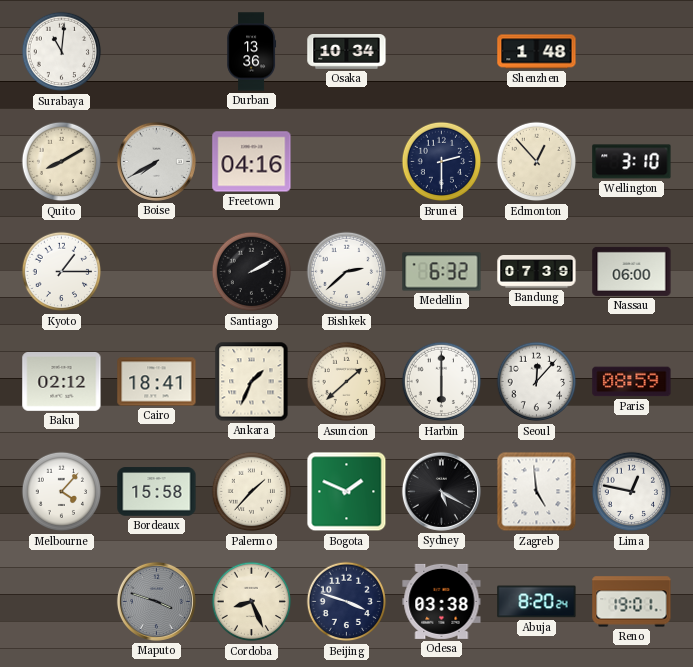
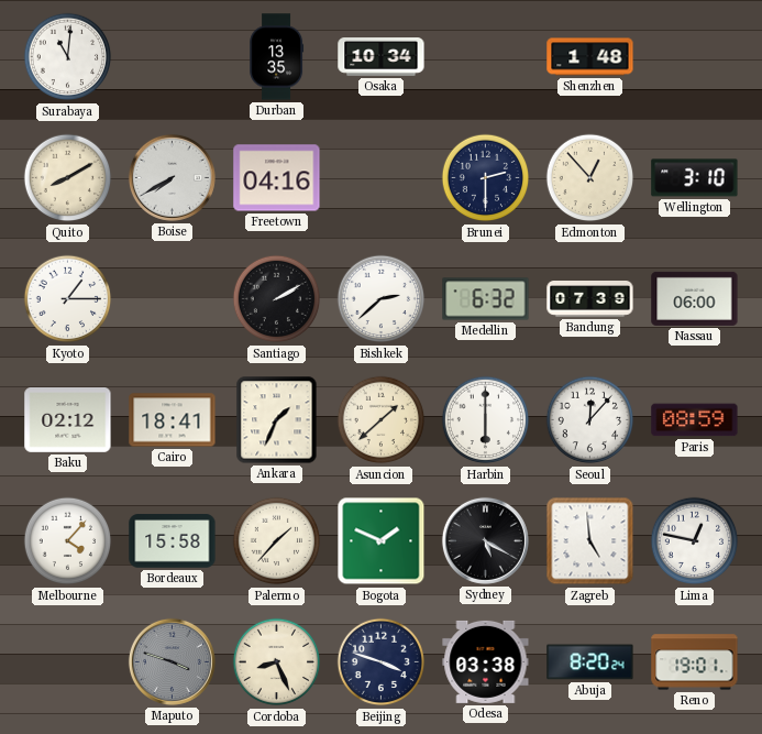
Durban: 13:36 -> 13:35
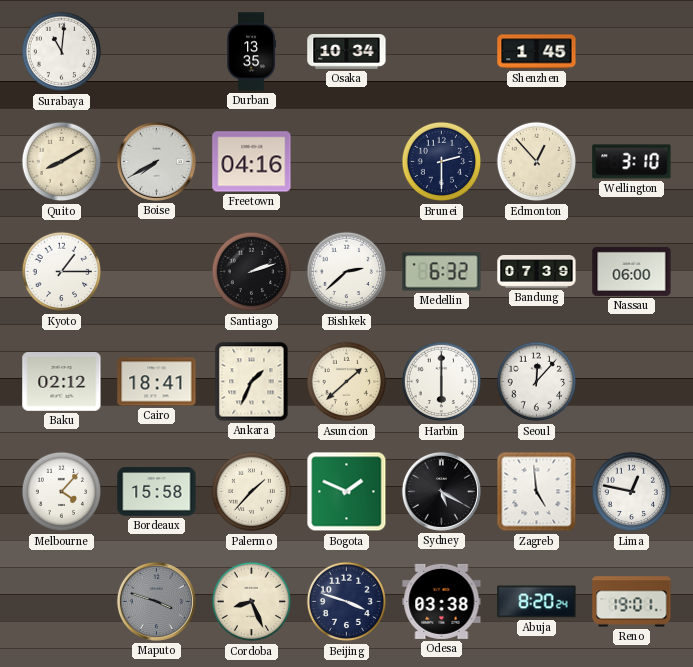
Shenzhen: 1:48 -> 1:45
Santiago: 2:10 -> 2:12
Paris: 08:59 -> none
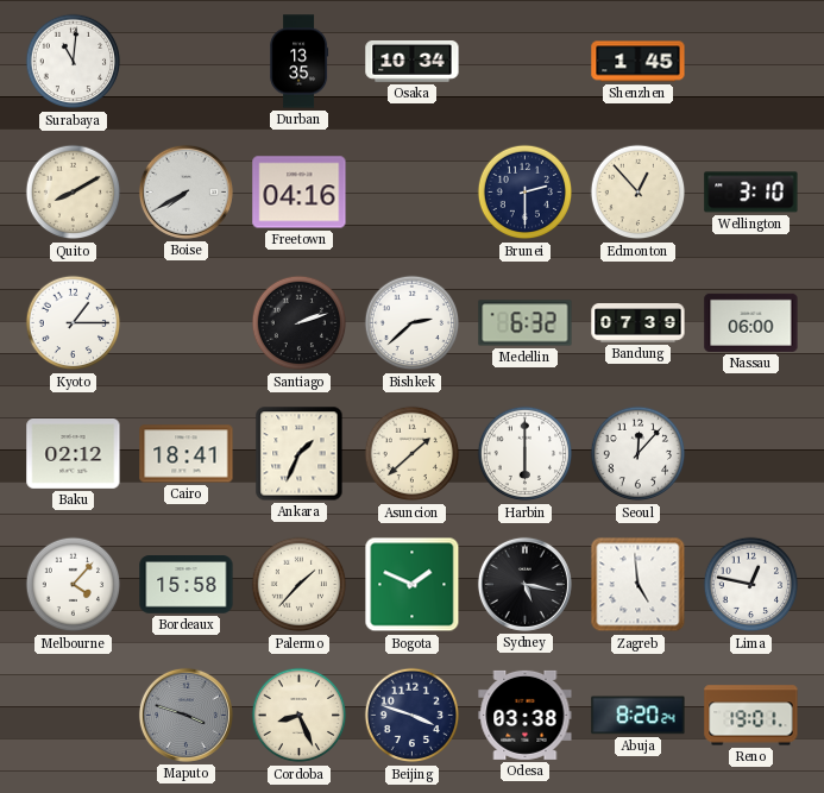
Sydney: 5:20 -> 5:17
